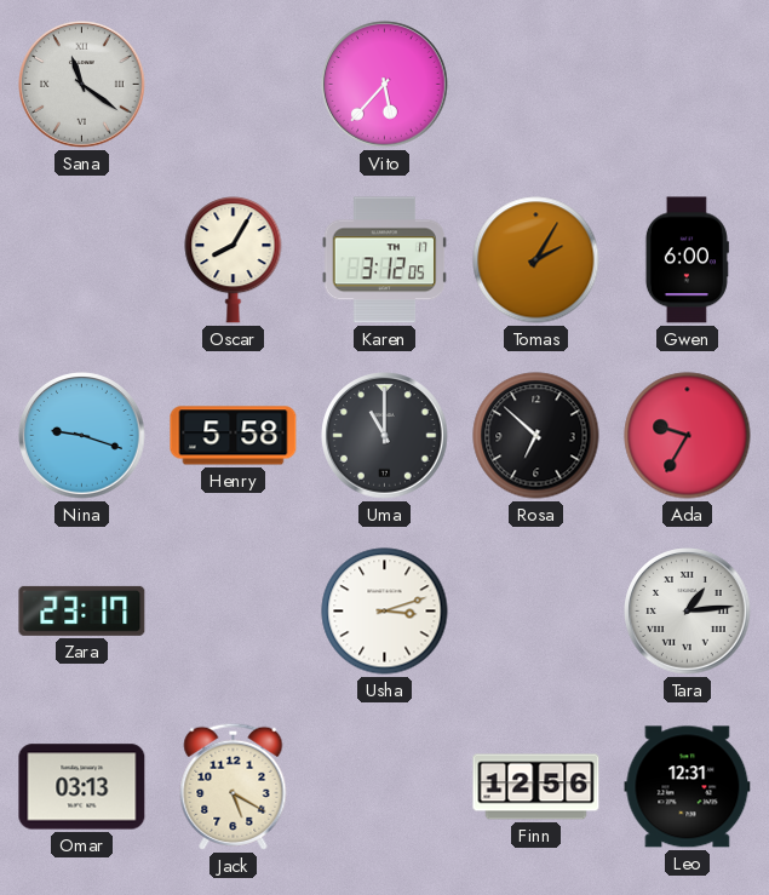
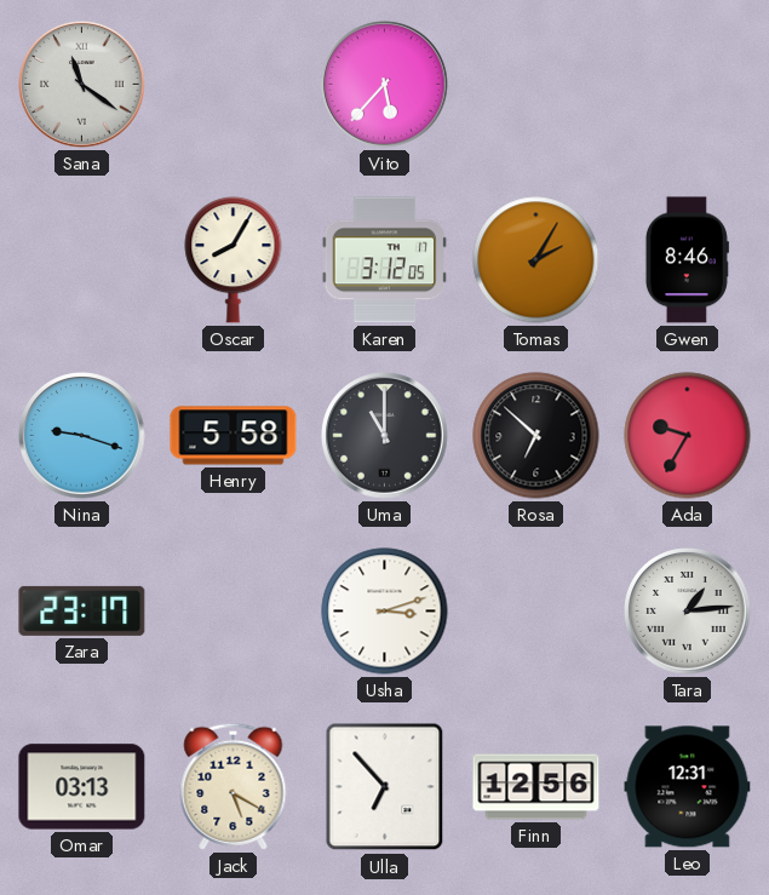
Gwen: 6:00 -> 8:46
Ulla: none -> 6:53
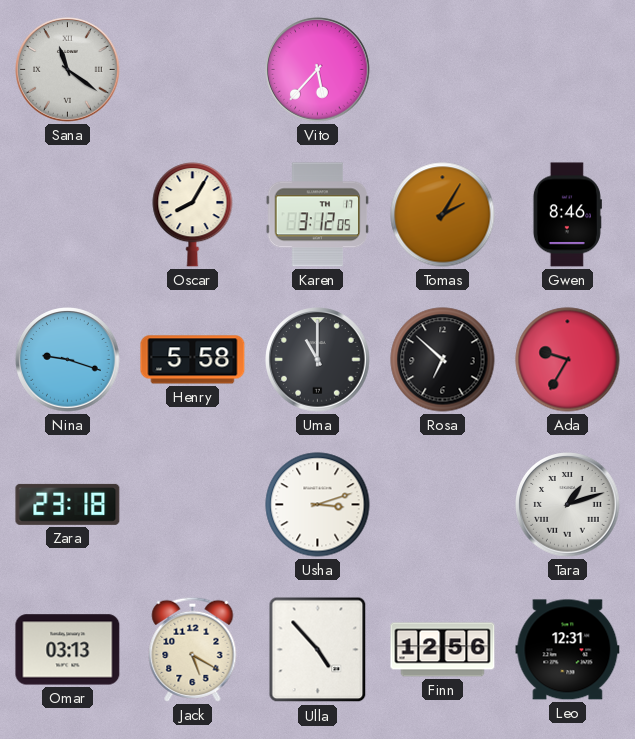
Zara: 23:17 -> 23:18
Tara: 1:14 -> 1:12
Ulla: 6:53 -> 4:53
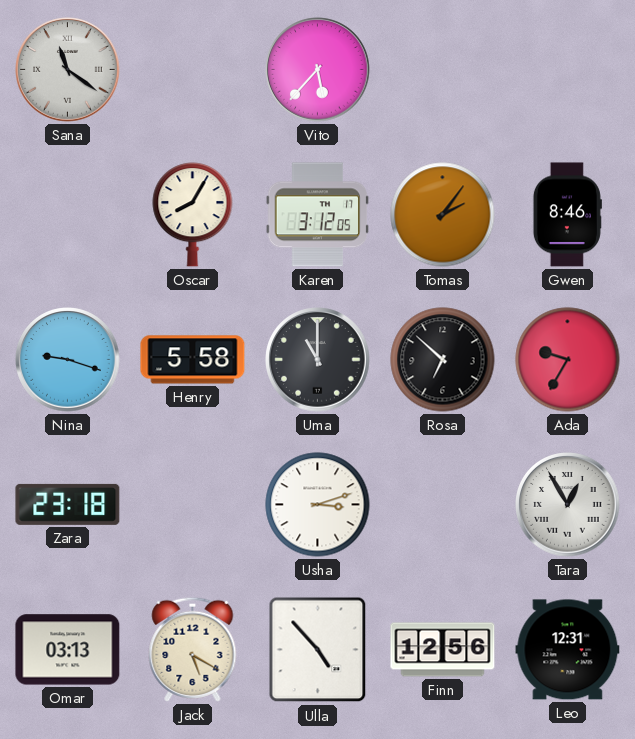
Tomas: 2:05 -> 2:06
Tara: 1:12 -> 12:55
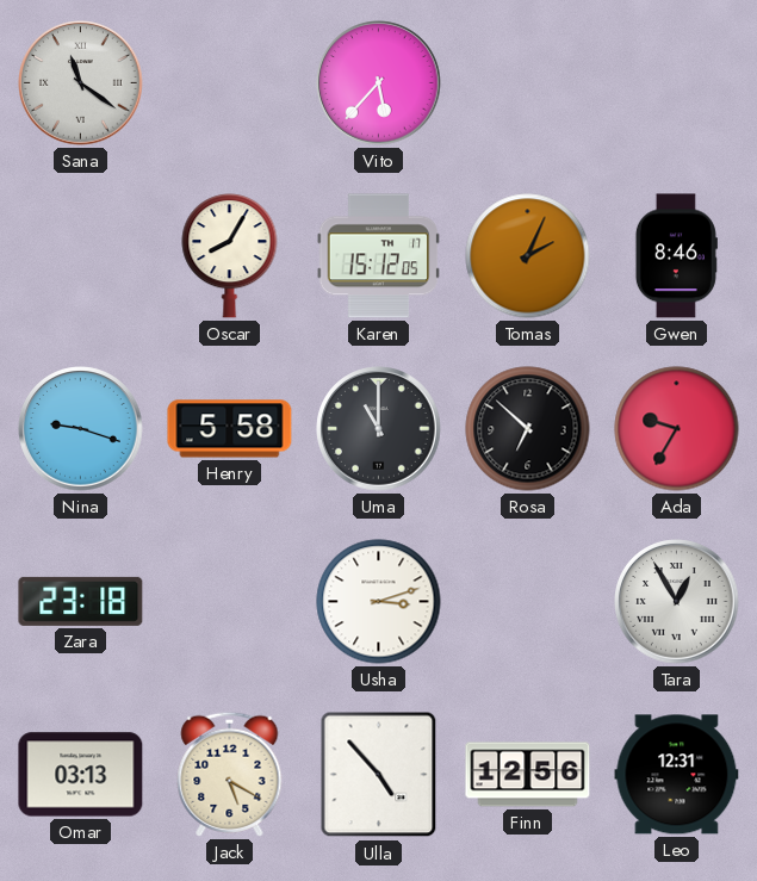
Karen: 3:12 -> 15:12
Tomas: 2:06 -> 2:04
